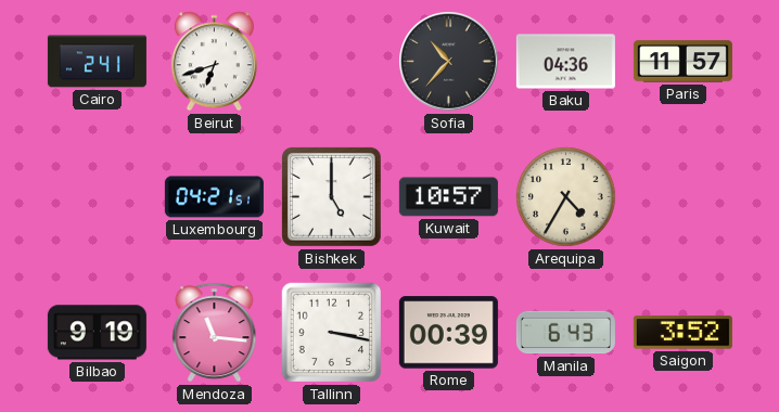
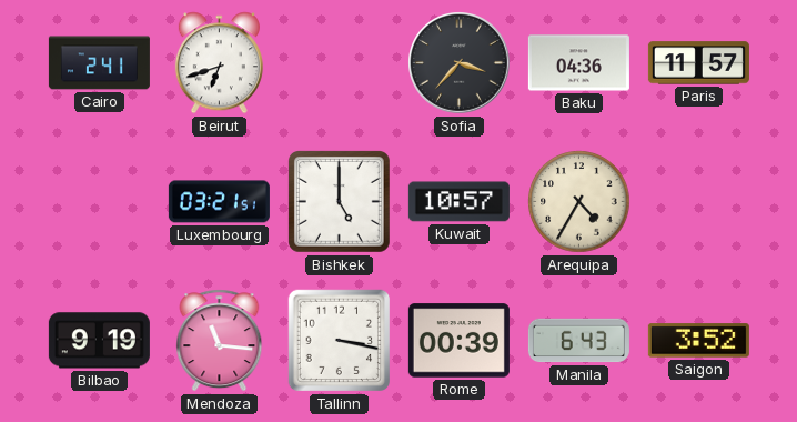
Sofia: 10:37 -> 3:37
Luxembourg: 04:21 -> 03:21
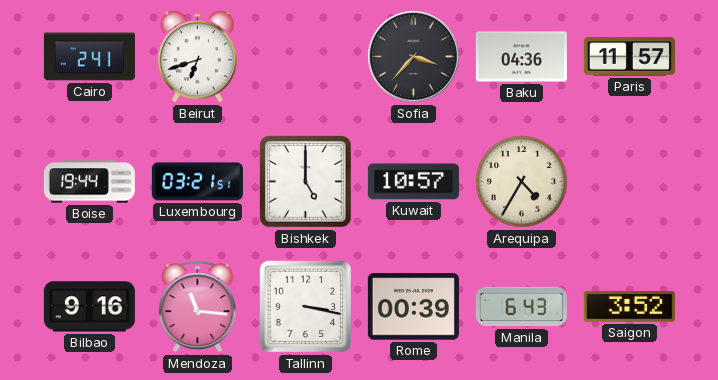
Boise: none -> 19:44
Bilbao: 9:19 -> 9:16
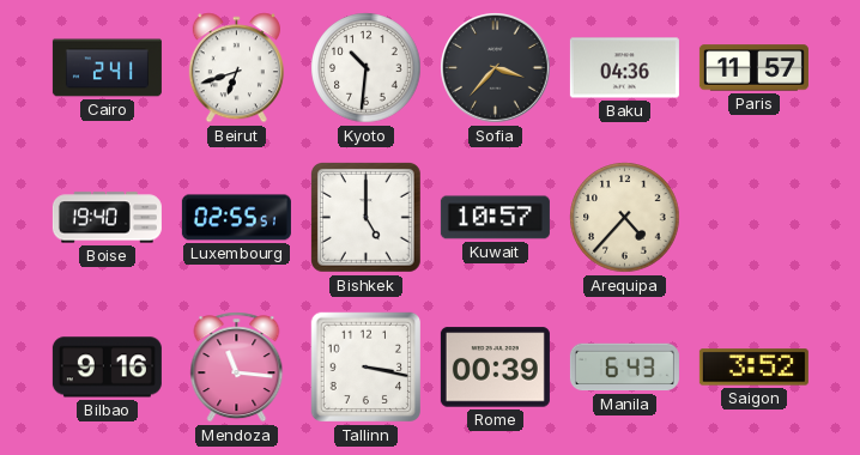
Kyoto: none -> 10:31
Boise: 19:44 -> 19:40
Luxembourg: 03:21 -> 02:55
Arequipa: 4:35 -> 4:37
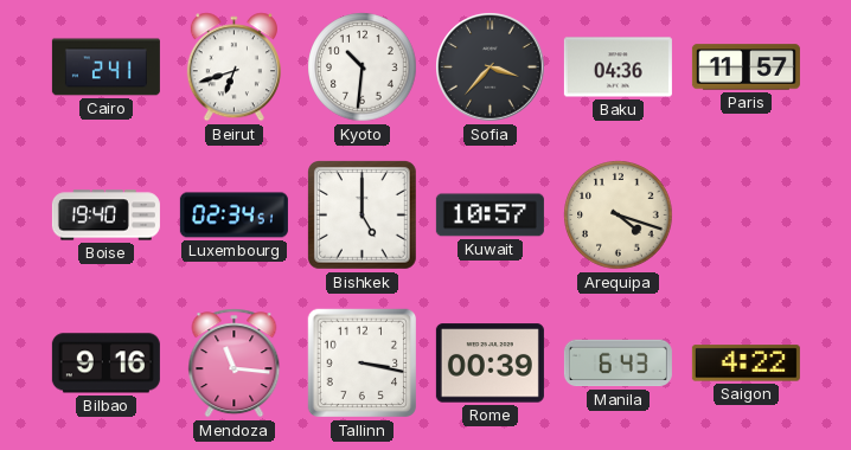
Luxembourg: 02:55 -> 02:34
Arequipa: 4:37 -> 4:18
Saigon: 3:52 -> 4:22
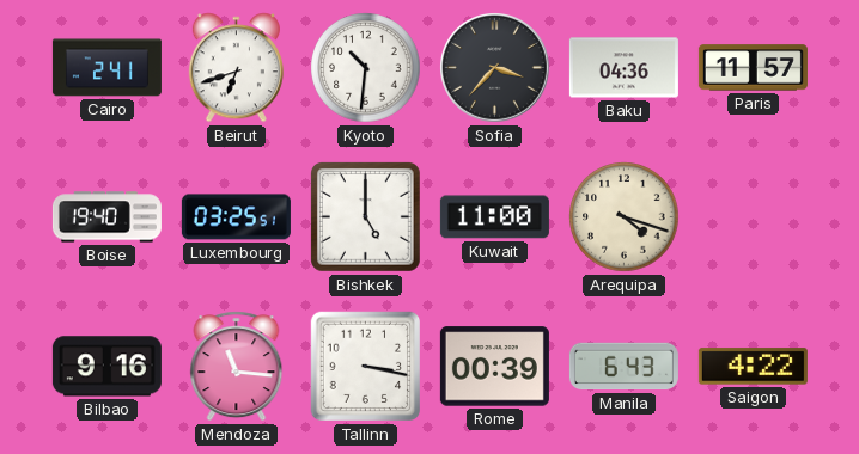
Luxembourg: 02:34 -> 03:25
Kuwait: 10:57 -> 11:00
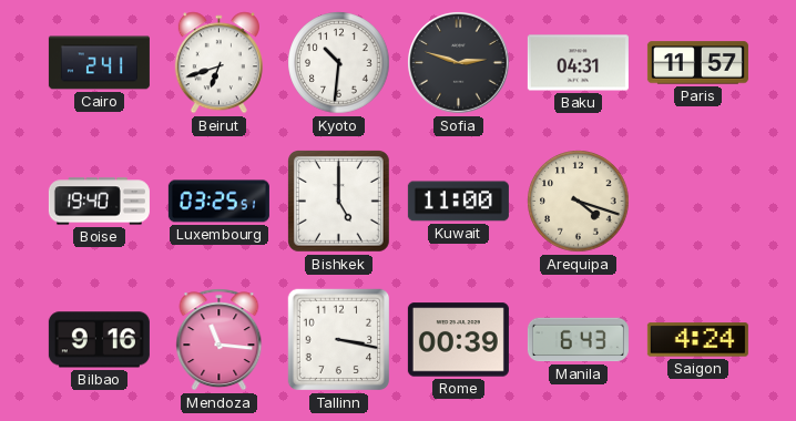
Sofia: 3:37 -> 2:48
Baku: 04:36 -> 04:31
Saigon: 4:22 -> 4:24
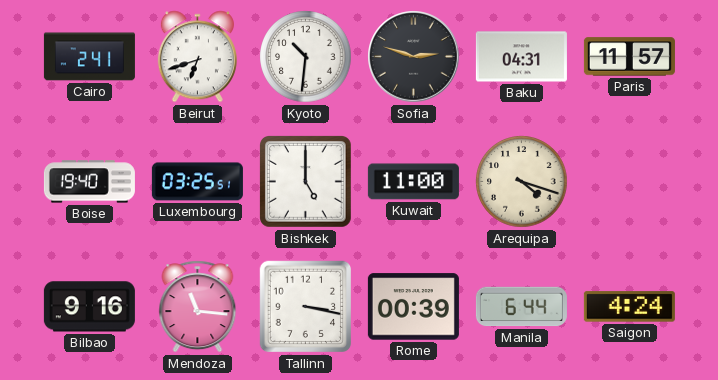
Manila: 6:43 -> 6:44
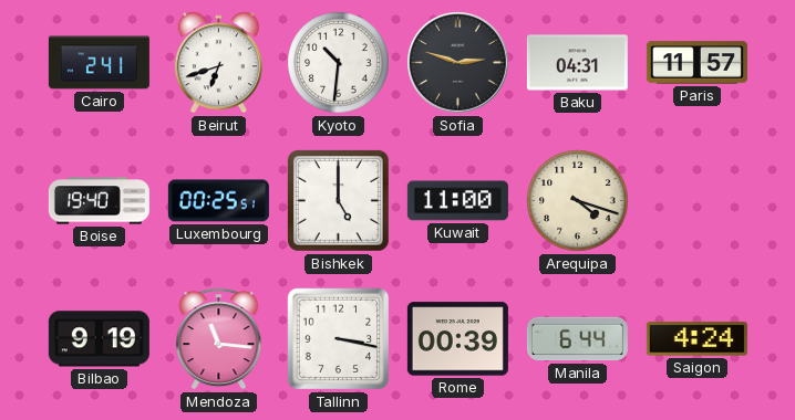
Luxembourg: 03:25 -> 00:25
Bilbao: 9:16 -> 9:19
